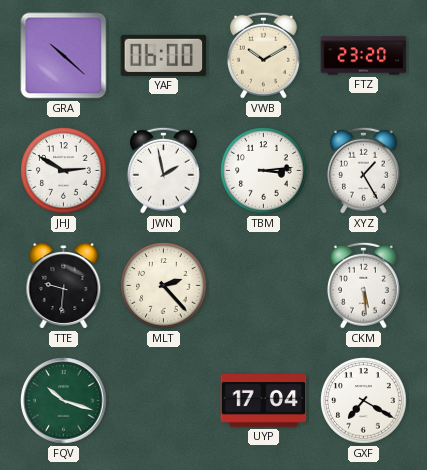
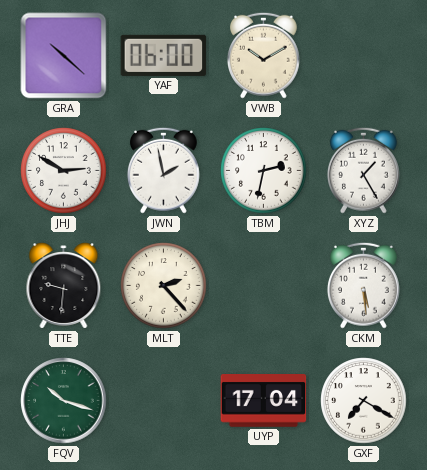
FTZ: 23:20 -> none
TBM: 3:14 -> 2:32
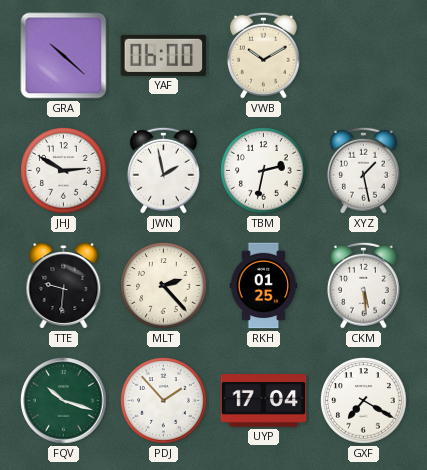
XYZ: 1:25 -> 1:28
RKH: none -> 01:25
PDJ: none -> 1:53
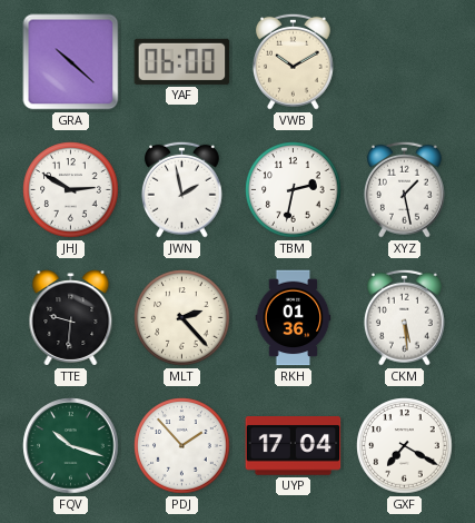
RKH: 01:25 -> 01:36
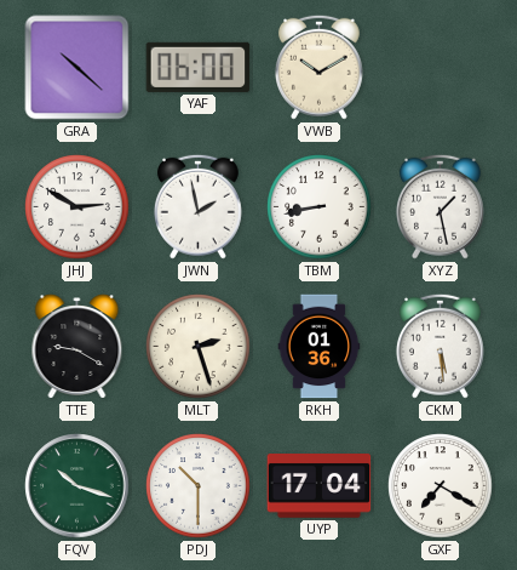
TBM: 2:32 -> 8:43
TTE: 9:31 -> 9:20
MLT: 2:23 -> 2:27
PDJ: 1:53 -> 10:30
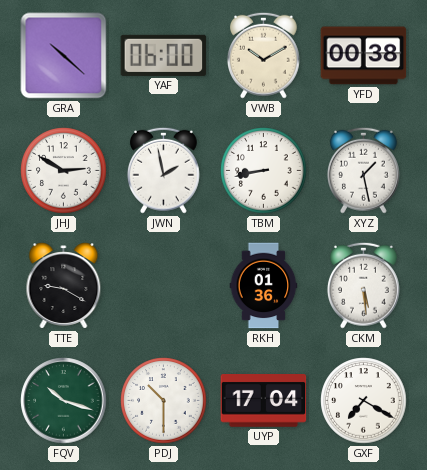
YFD: none -> 00:38
MLT: 2:27 -> none
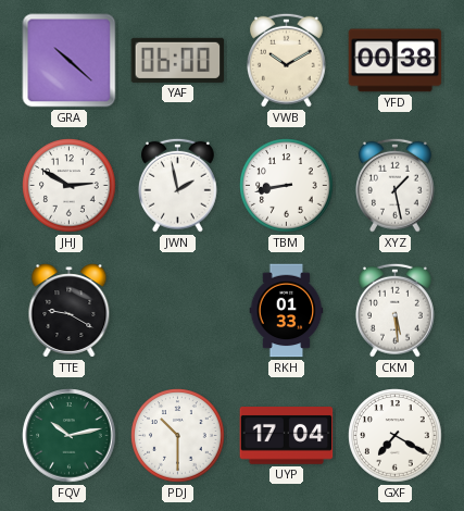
RKH: 01:36 -> 01:33
FQV: 10:18 -> 10:13
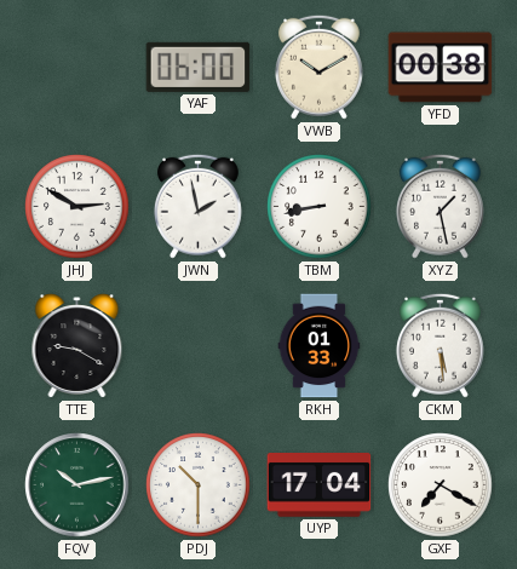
GRA: 10:22 -> none
